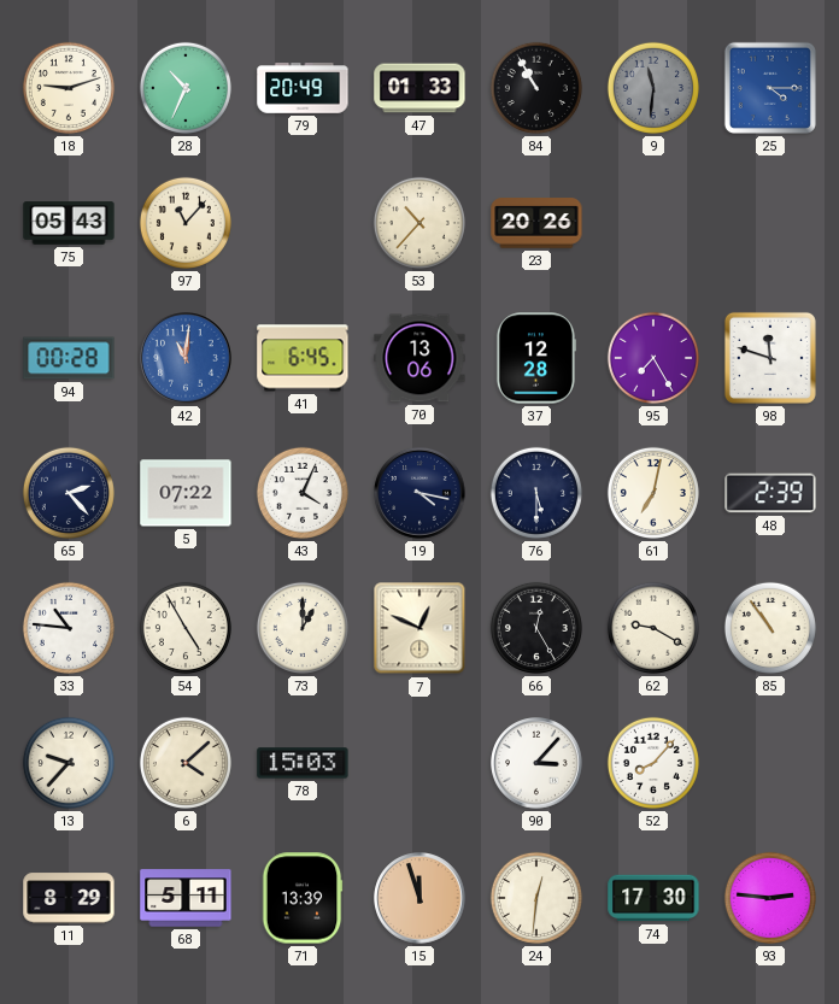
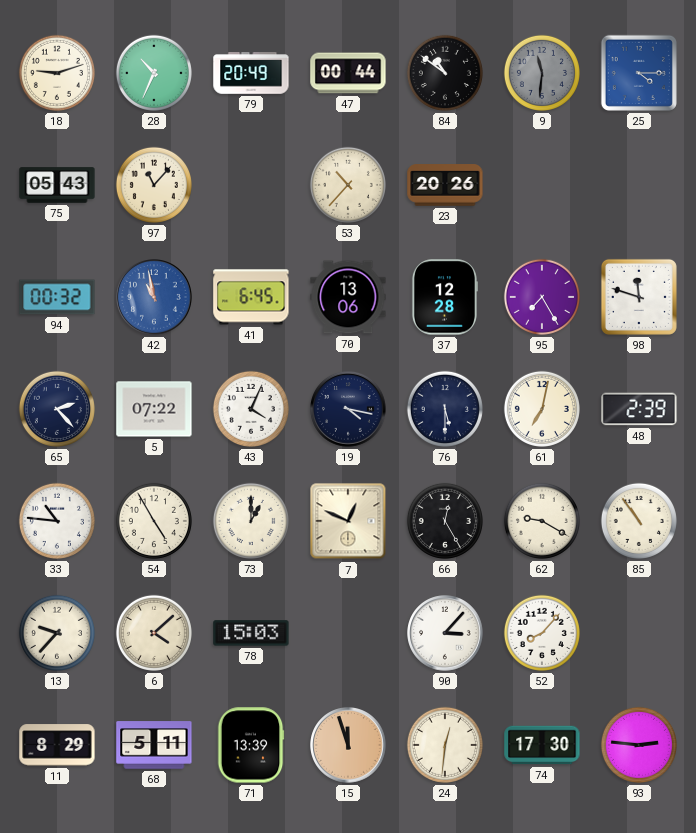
47: 01:33 -> 00:44
84: 10:55 -> 10:51
94: 00:28 -> 00:32
42: 11:01 -> 10:58
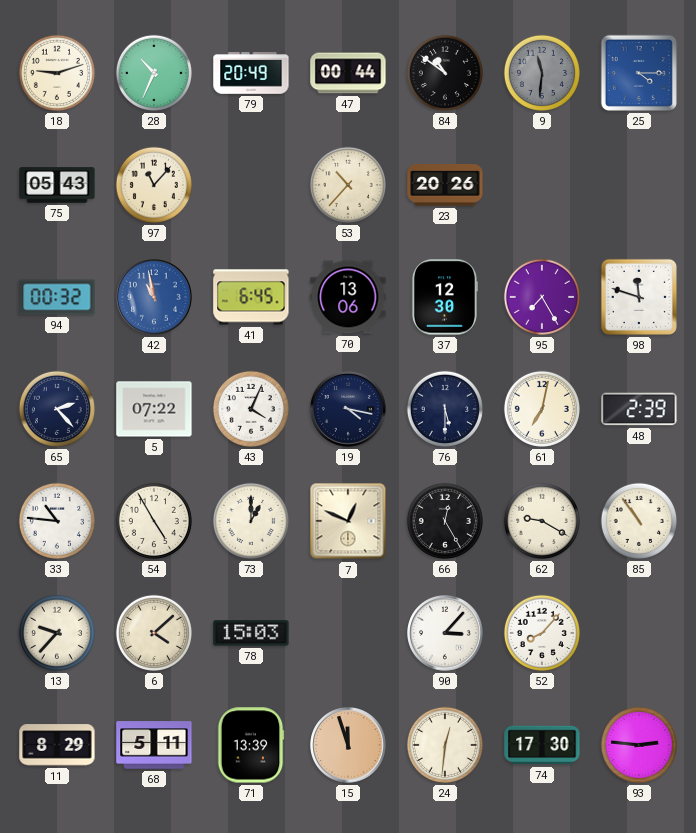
37: 12:28 -> 12:30
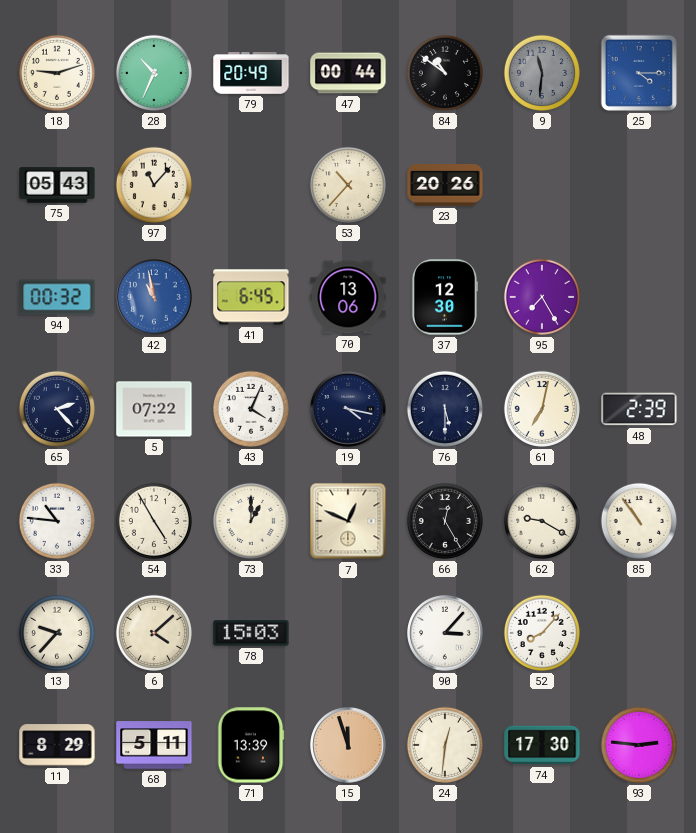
98: 11:48 -> none
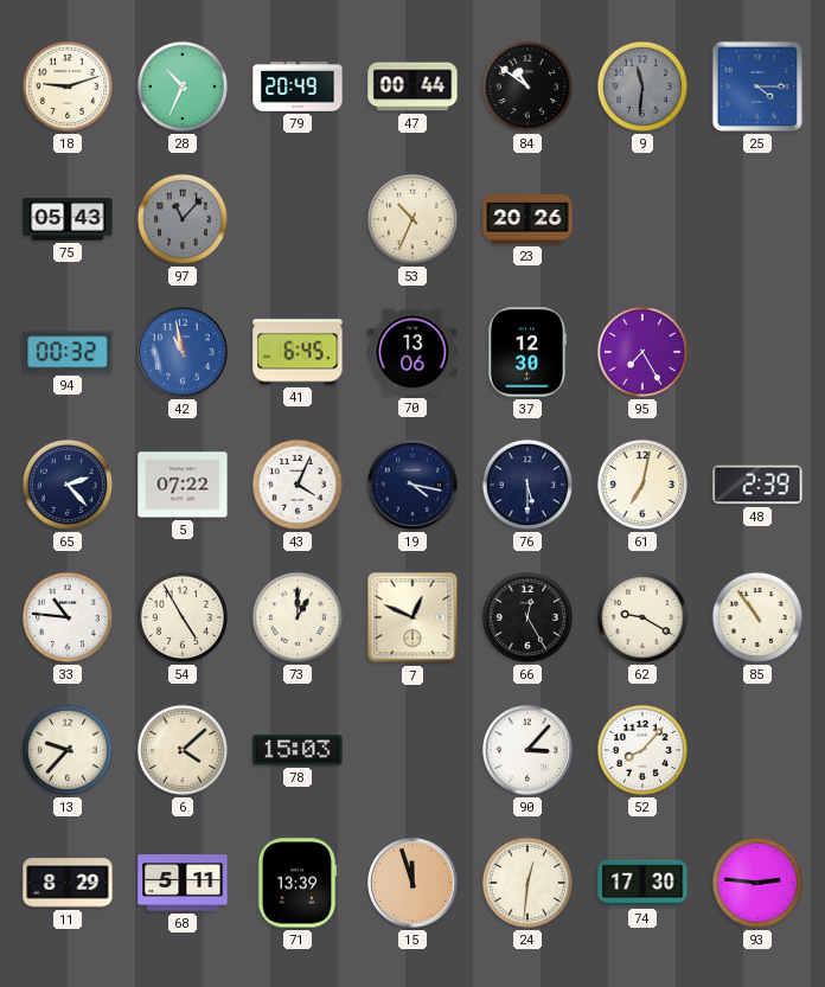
97 dial: cream -> grey
53: 10:37 -> 10:34
